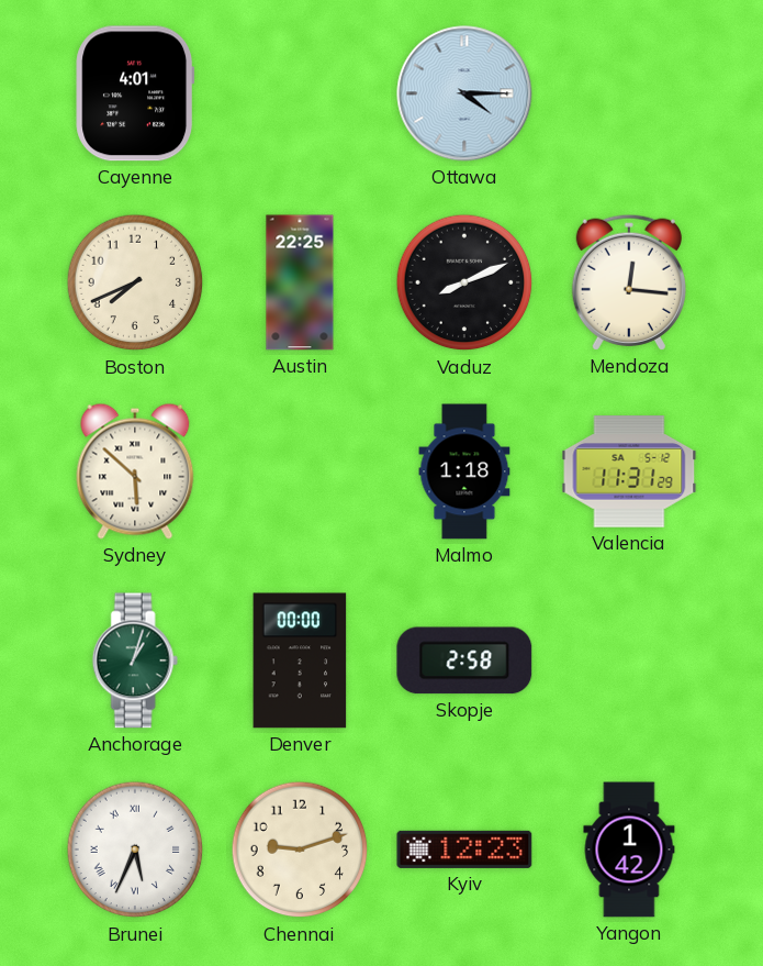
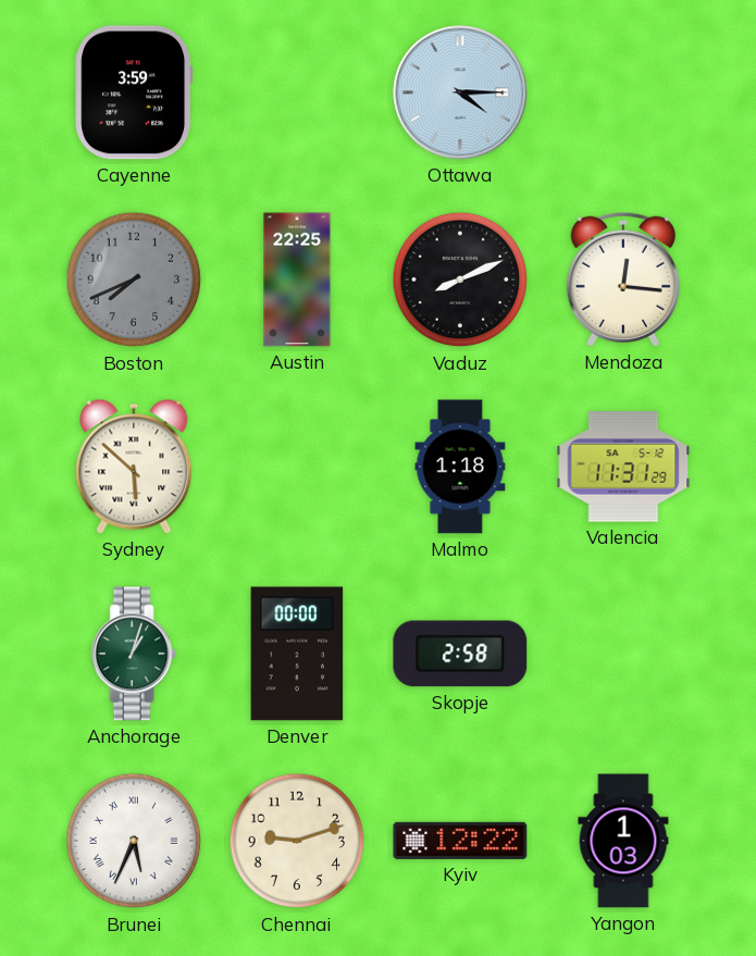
Cayenne: 4:01 -> 3:59
Boston dial: cream -> grey
Kyiv: 12:23 -> 12:22
Yangon: 1:42 -> 1:03
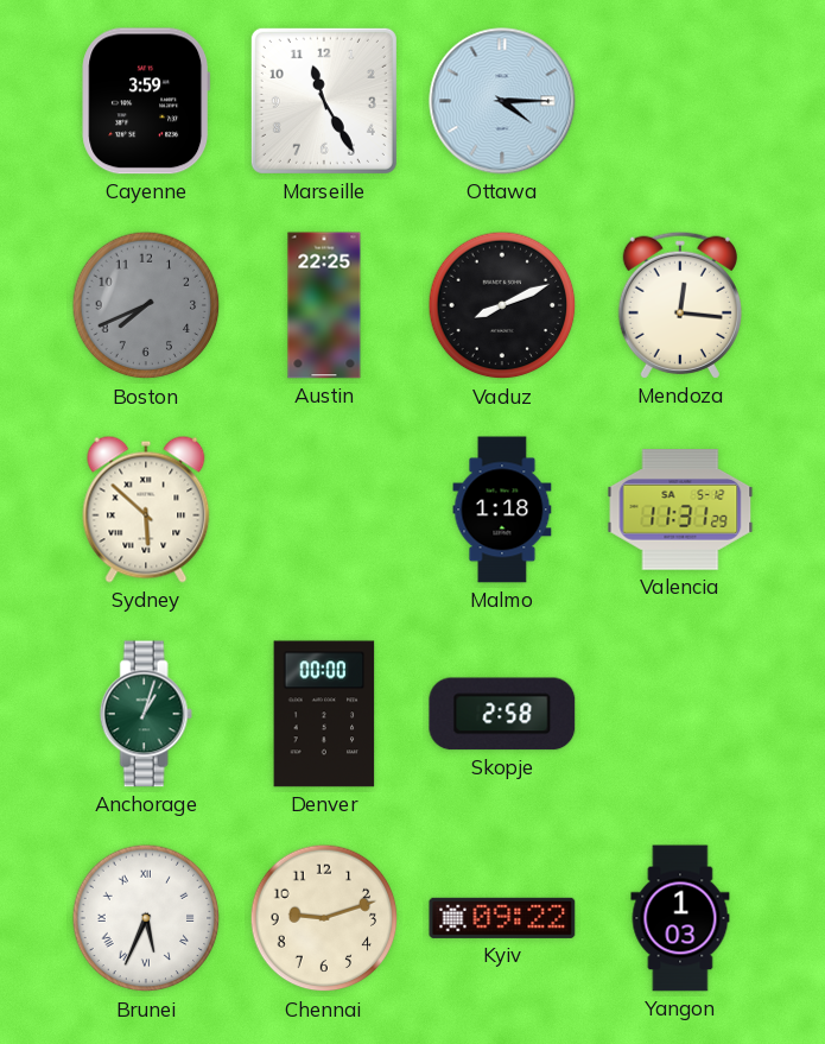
Marseille: none -> 11:25
Kyiv: 12:22 -> 09:22
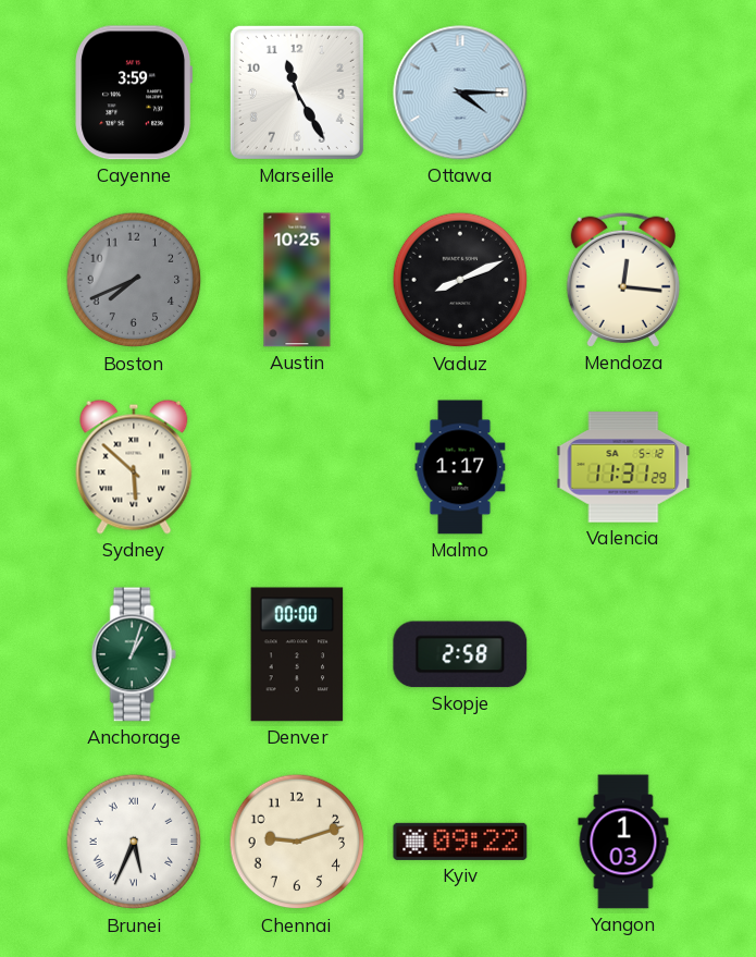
Austin: 22:25 -> 10:25
Malmo: 1:18 -> 1:17
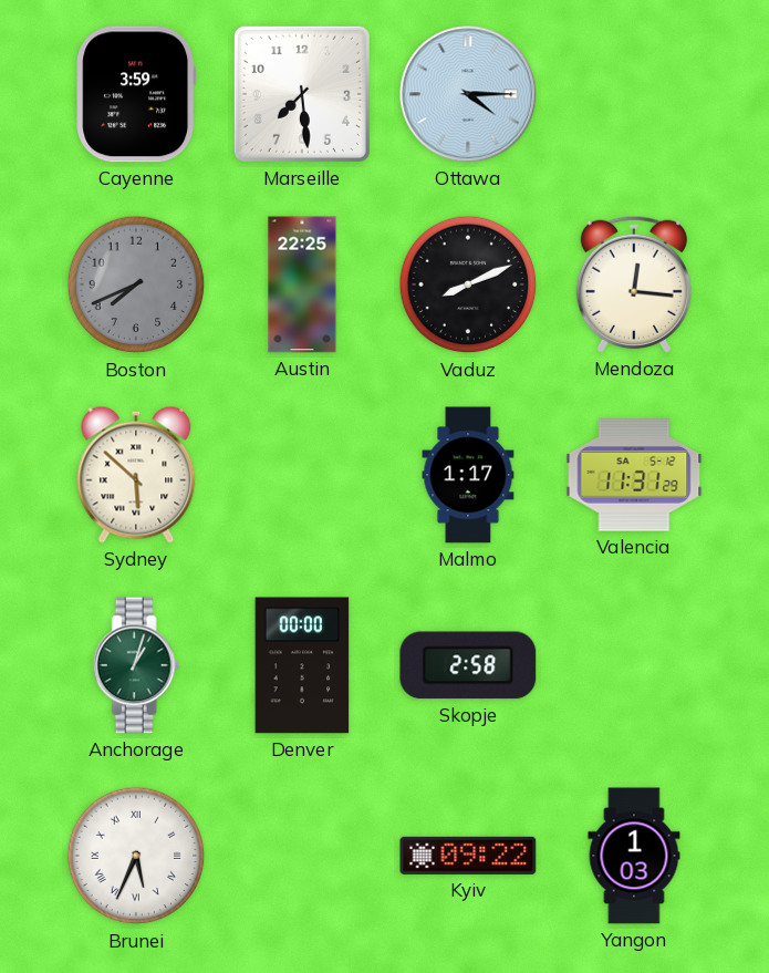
Marseille: 11:25 -> 7:29
Austin: 10:25 -> 22:25
Chennai: 9:12 -> none
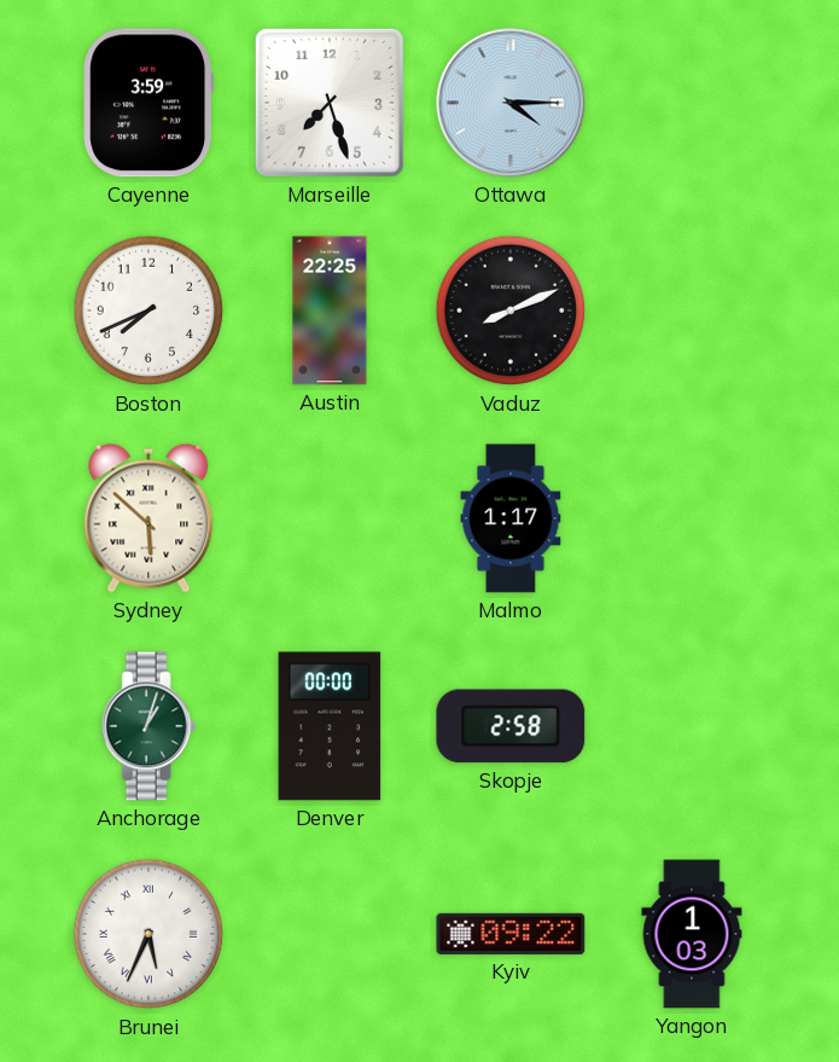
Marseille: 7:29 -> 7:27
Boston dial: grey -> white
Mendoza: 12:16 -> none
Valencia: 11:31 -> none
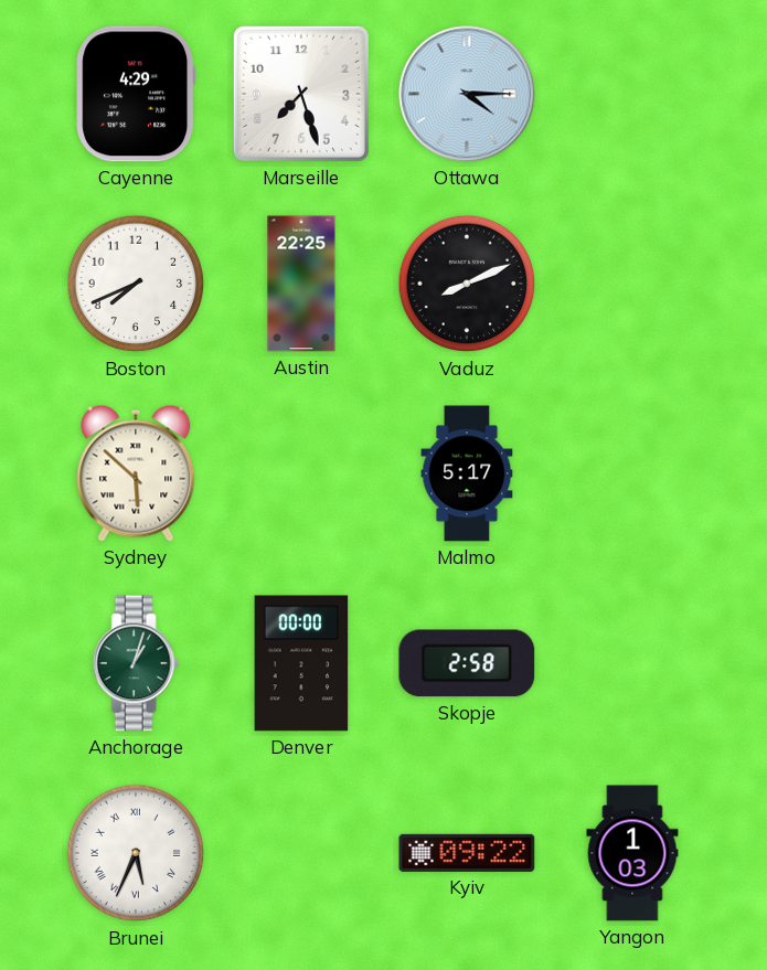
Cayenne: 3:59 -> 4:29
Malmo: 1:17 -> 5:17
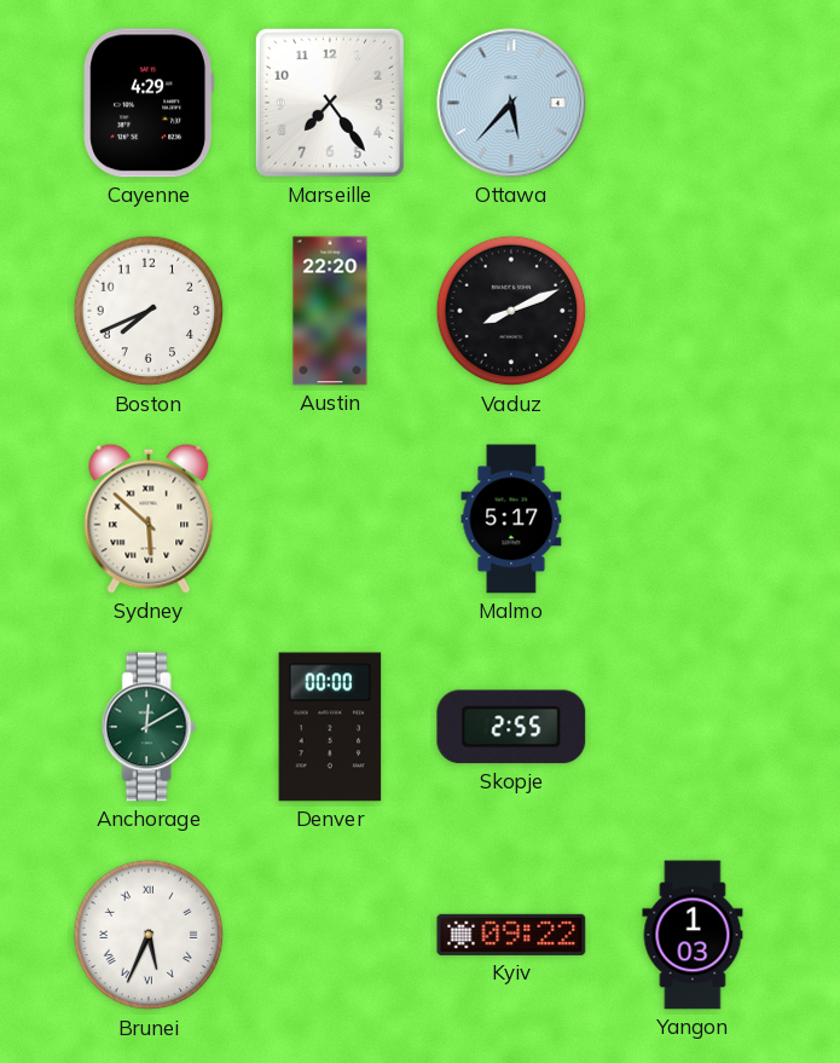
Marseille: 7:27 -> 7:24
Ottawa: 4:15 -> 5:37
Austin: 22:25 -> 22:20
Anchorage: 1:03 -> 12:10
Skopje: 2:58 -> 2:55
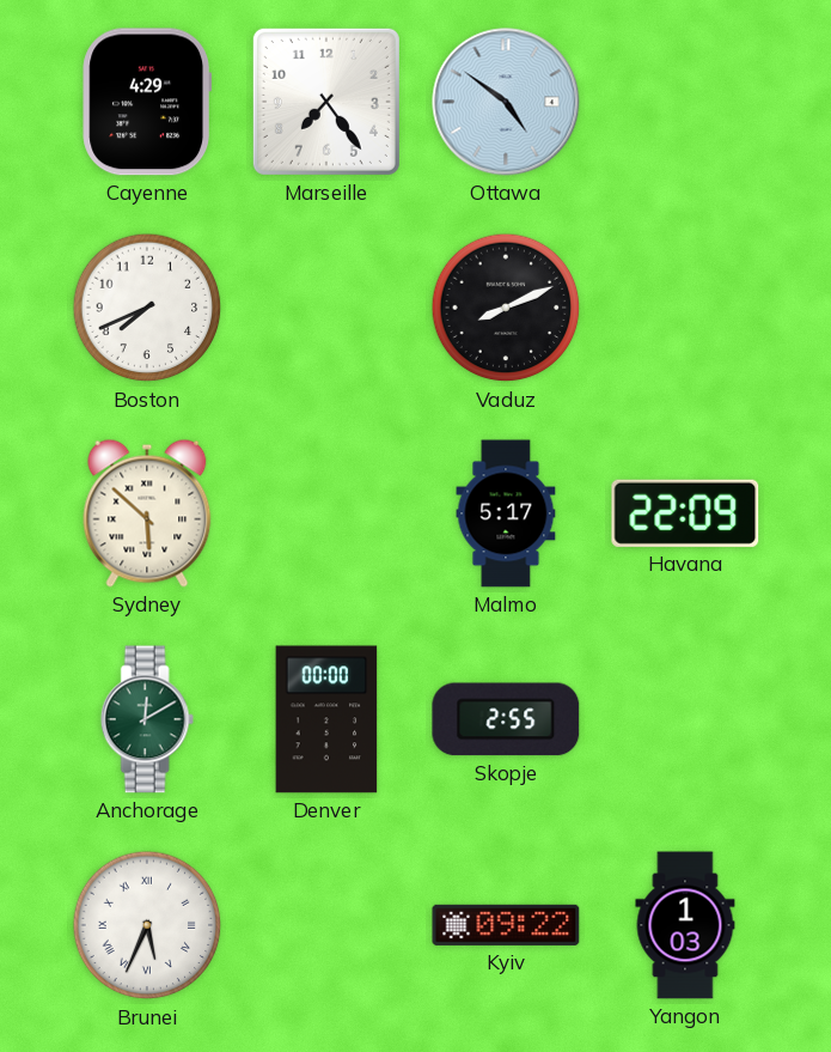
Ottawa: 5:37 -> 4:51
Austin: 22:20 -> none
Havana: none -> 22:09
